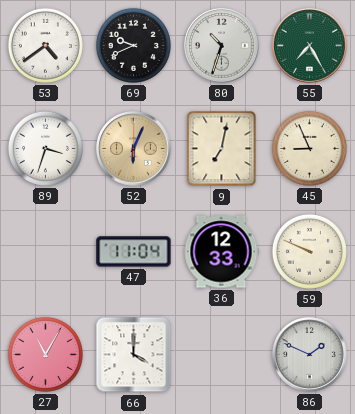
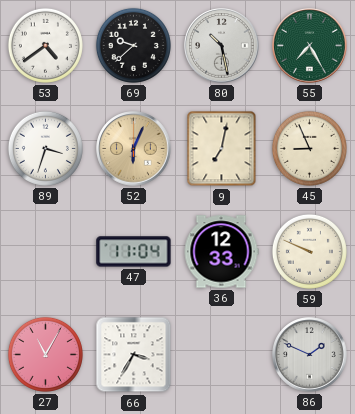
69: 9:41 -> 9:38
80: 10:33 -> 10:28
66: 4:00 -> 3:35
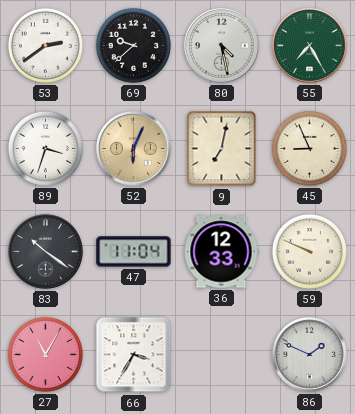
53: 4:39 -> 2:39
80: 10:28 -> 4:28
83: none -> 10:21
